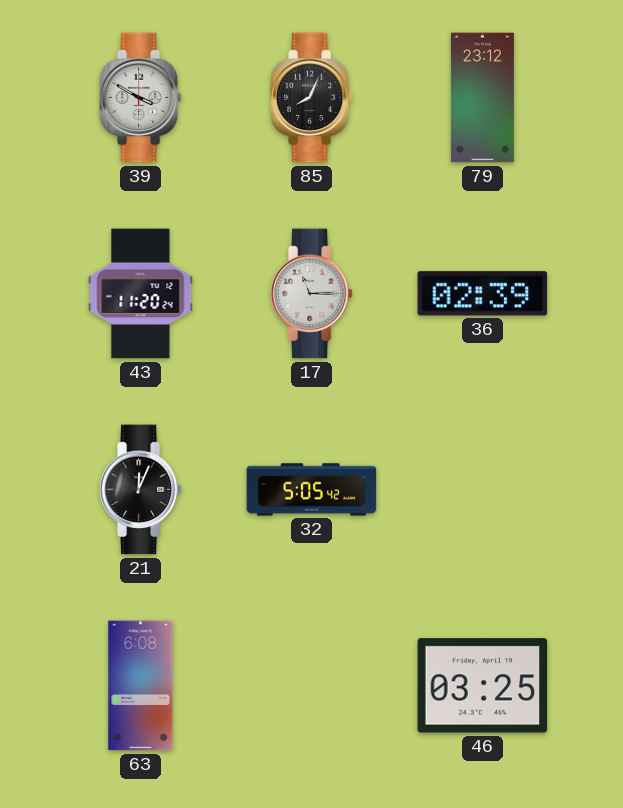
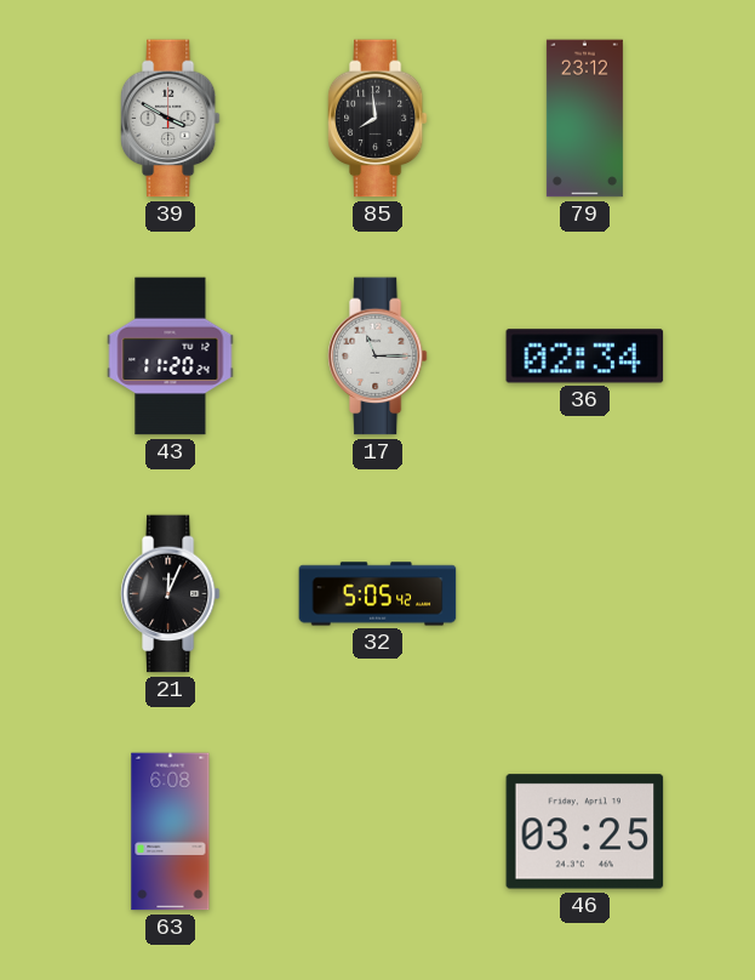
85: 8:04 -> 7:59
36: 02:39 -> 02:34
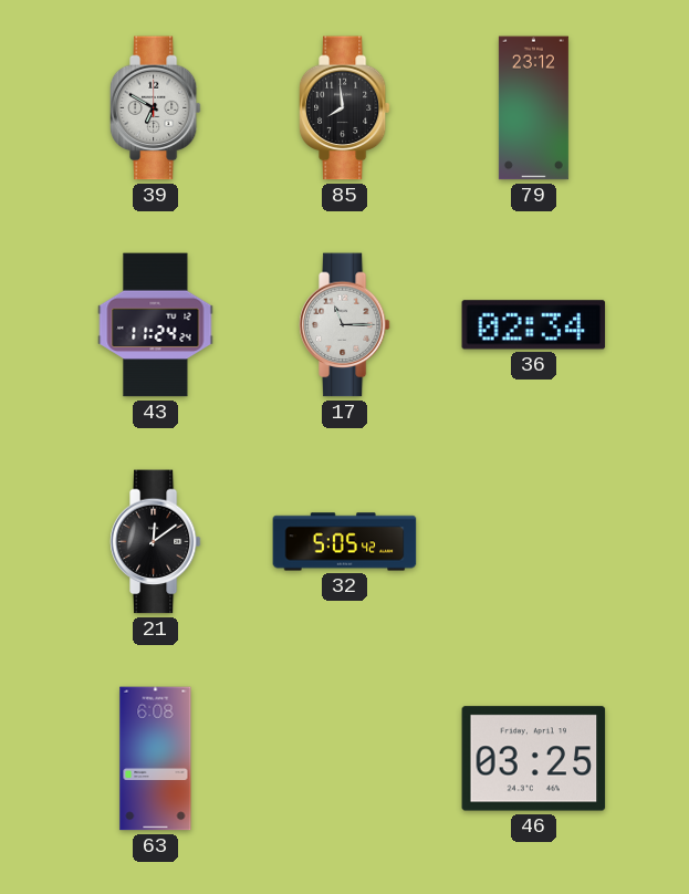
39: 3:50 -> 6:50
43: 11:20 -> 11:24
21: 12:04 -> 12:09
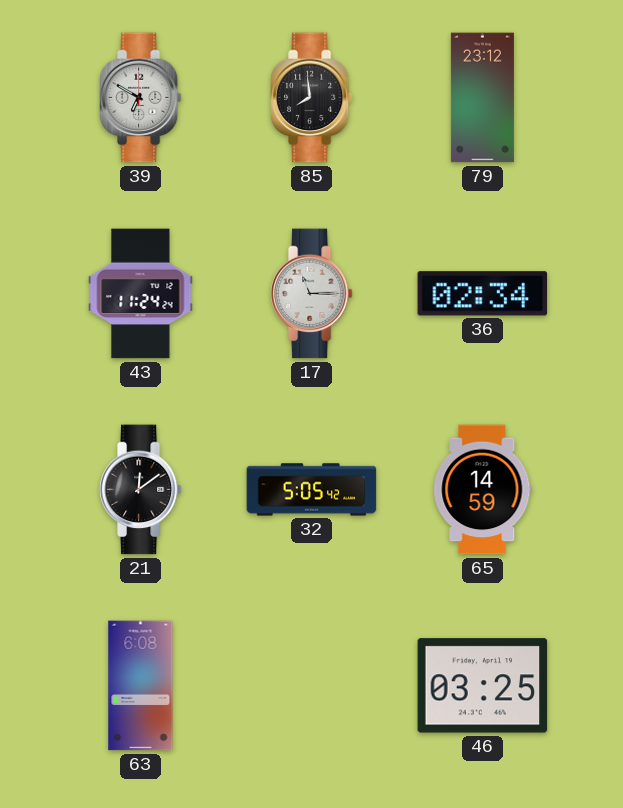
65: none -> 14:59
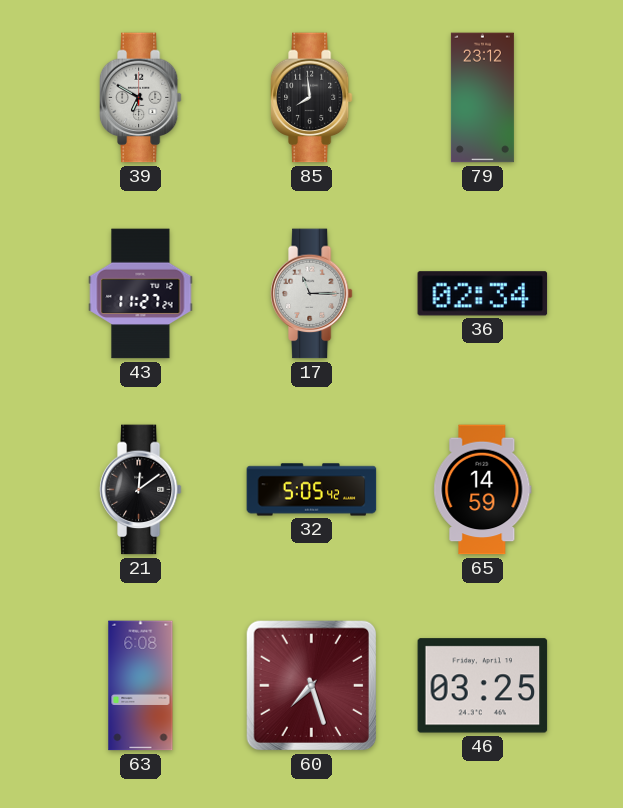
43: 11:24 -> 11:27
60: none -> 7:27
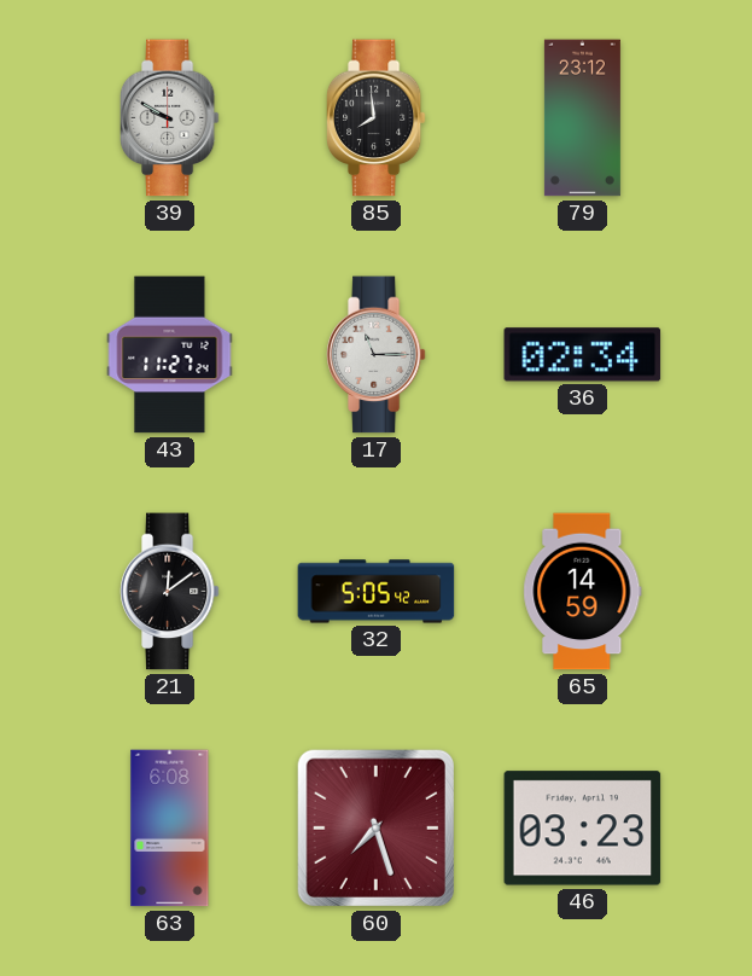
39: 6:50 -> 9:50
46: 03:25 -> 03:23
